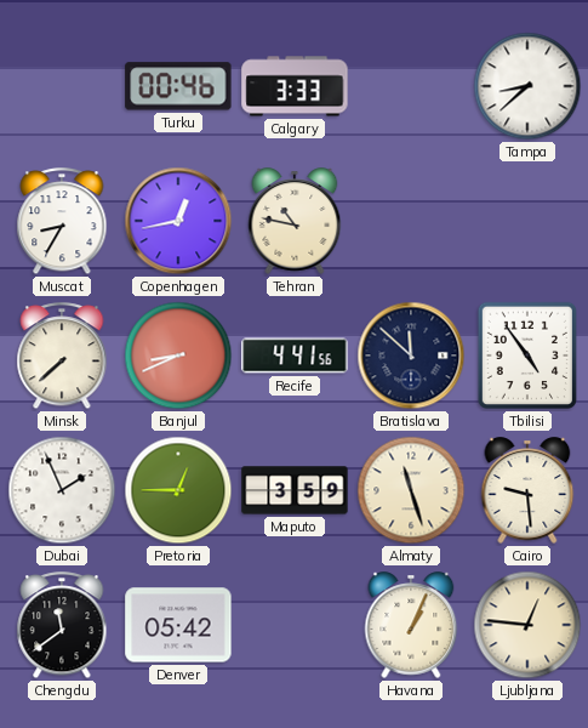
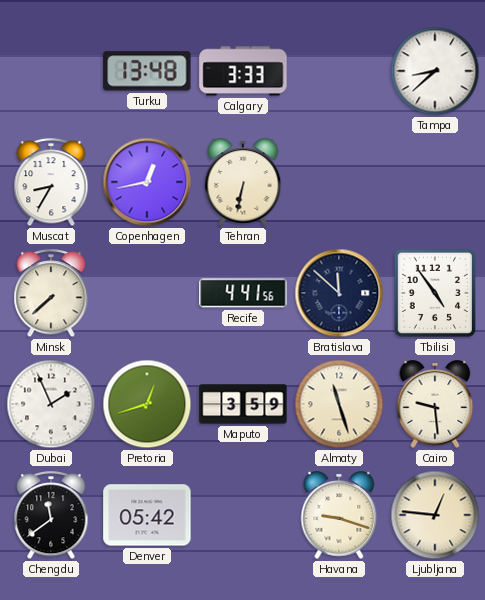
Turku: 00:46 -> 13:48
Tehran: 10:47 -> 6:32
Banjul: 8:41 -> none
Pretoria: 12:45 -> 12:42
Havana: 1:04 -> 9:18
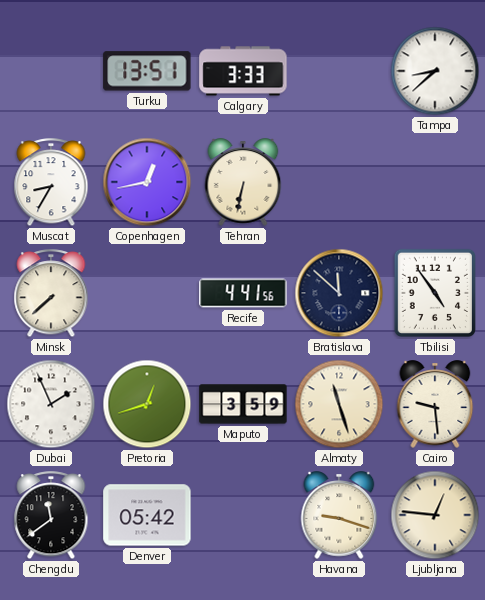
Turku: 13:48 -> 13:51
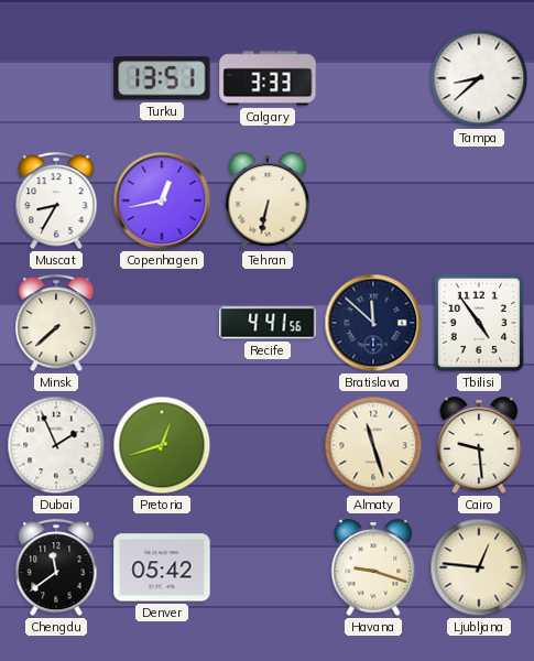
Maputo: 3:59 -> none
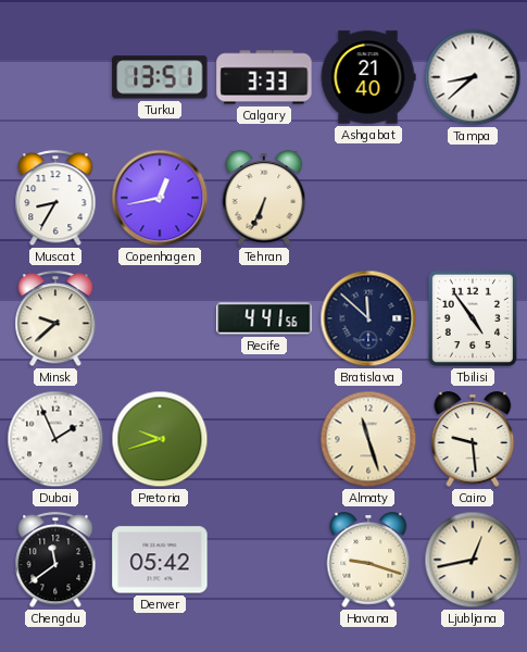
Ashgabat: none -> 21:40
Tehran: 6:32 -> 6:34
Minsk: 7:38 -> 9:38
Pretoria: 12:42 -> 9:42
Ljubljana: 12:46 -> 12:43
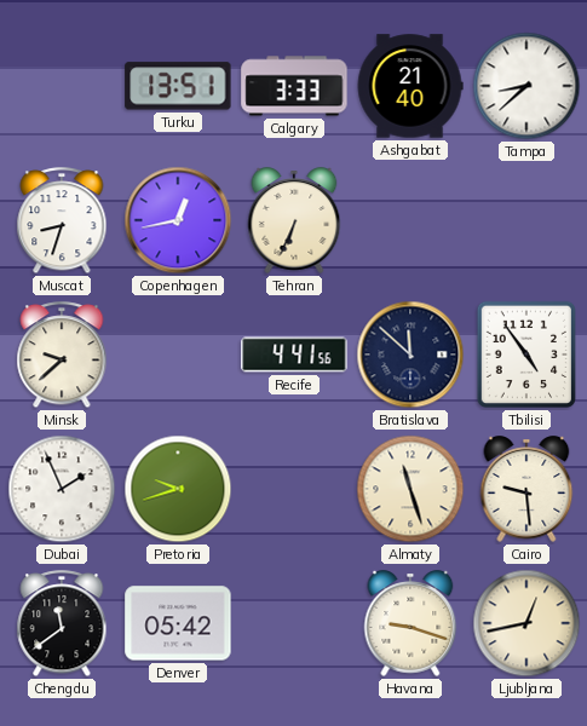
Muscat: 8:35 -> 8:33
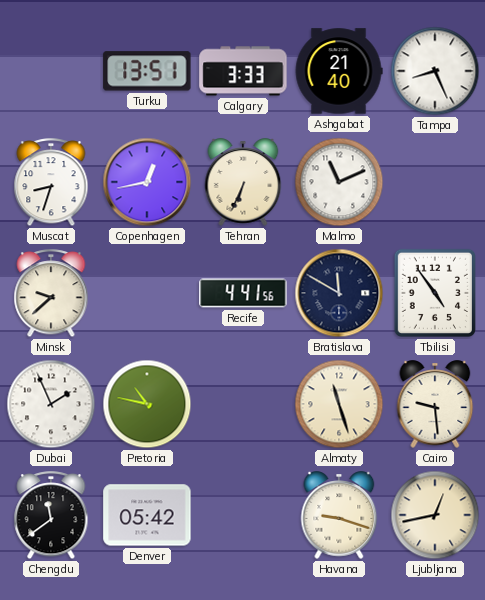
Tampa: 8:38 -> 8:26
Malmo: none -> 11:11
Bratislava: 11:52 -> 11:50
Pretoria: 9:42 -> 10:47
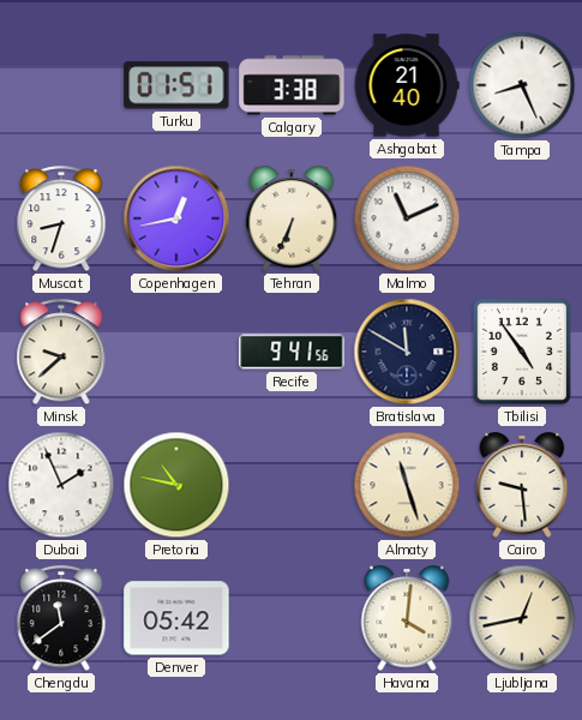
Turku: 13:51 -> 01:51
Calgary: 3:33 -> 3:38
Recife: 4:41 -> 9:41
Havana: 9:18 -> 4:01
